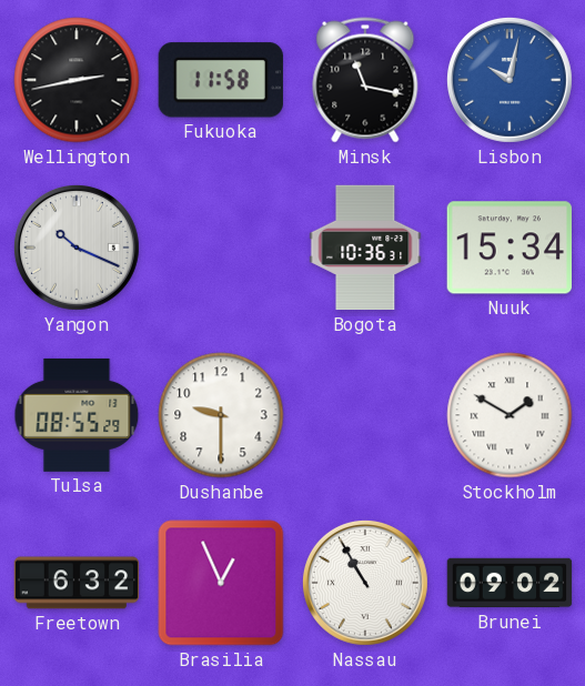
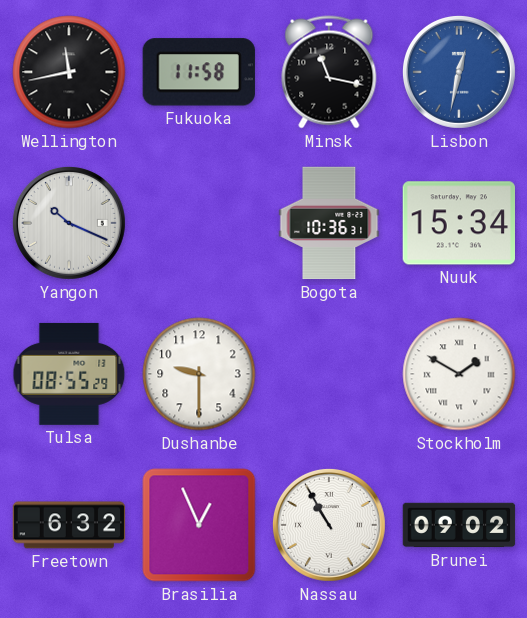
Wellington: 2:43 -> 11:43
Lisbon: 10:02 -> 12:32
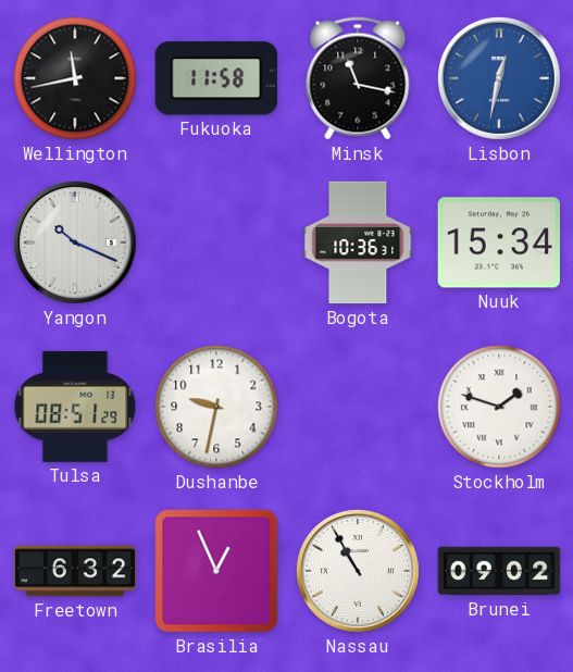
Tulsa: 08:55 -> 08:51
Dushanbe: 9:30 -> 9:32
Stockholm: 1:50 -> 1:48
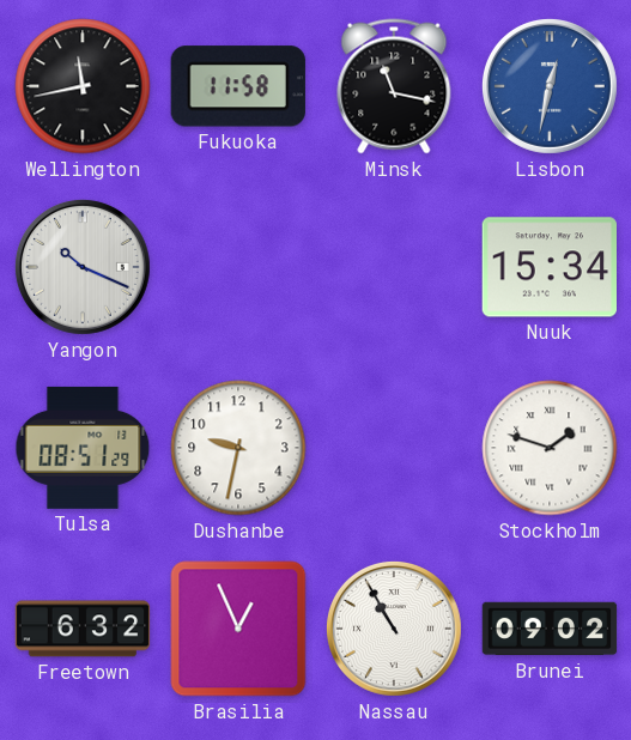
Bogota: 10:36 -> none
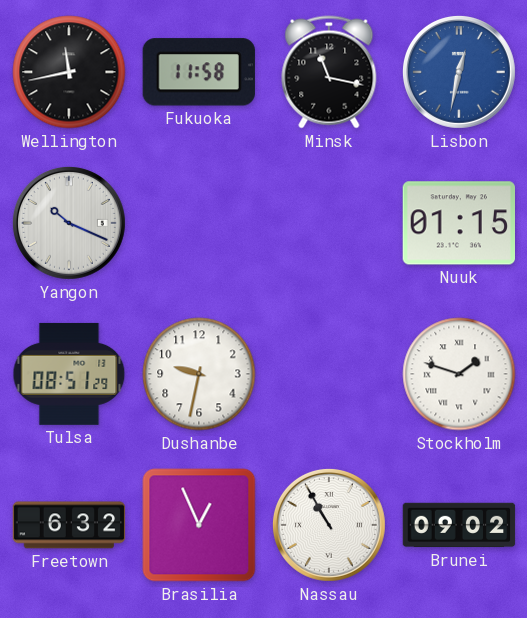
Nuuk: 15:34 -> 01:15
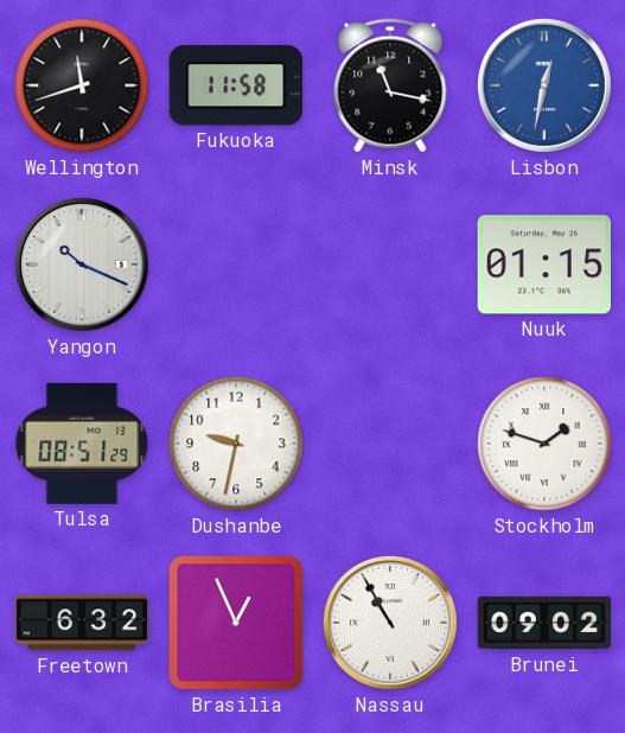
Wellington: 11:43 -> 11:42
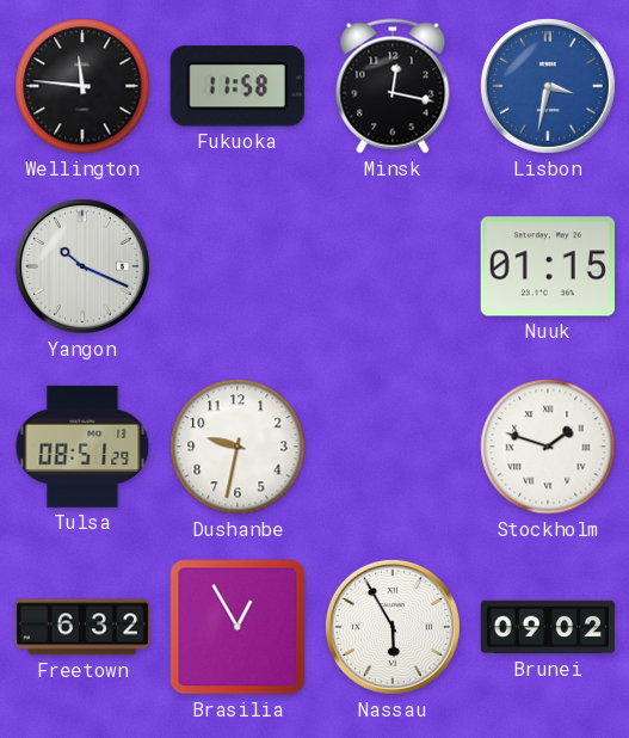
Wellington: 11:42 -> 11:46
Minsk: 11:17 -> 12:17
Lisbon: 12:32 -> 3:32
Brasilia: 12:56 -> 12:55
Nassau: 10:55 -> 5:55
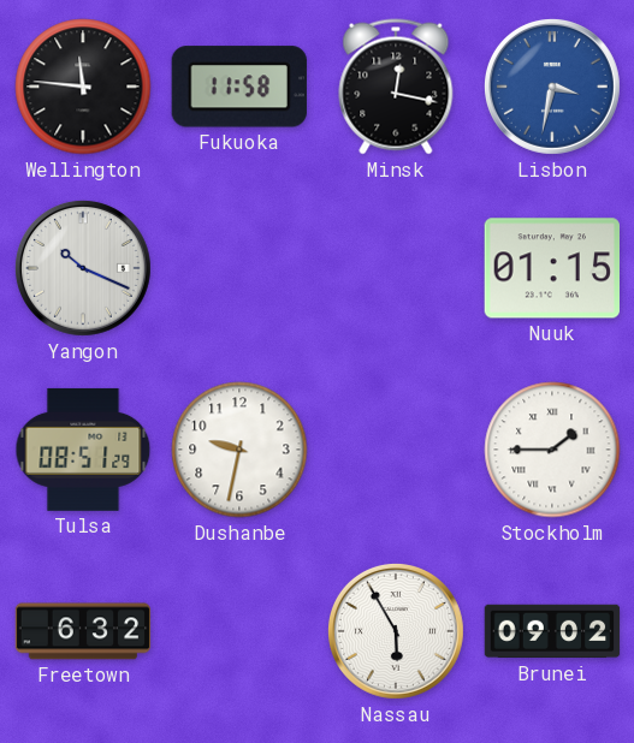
Stockholm: 1:48 -> 1:45
Brasilia: 12:55 -> none
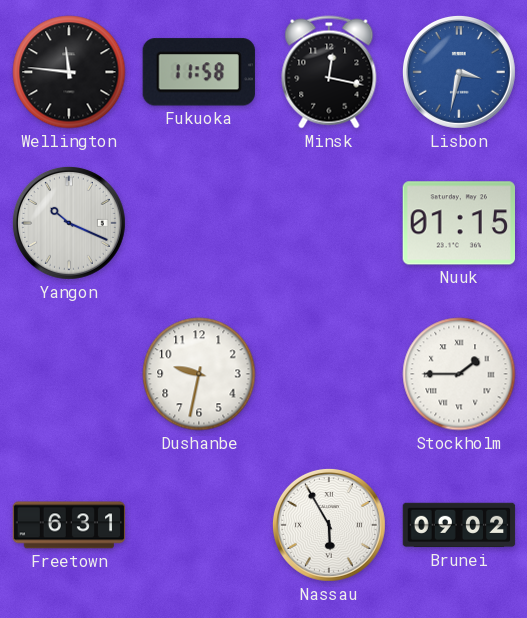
Tulsa: 08:51 -> none
Freetown: 6:32 -> 6:31
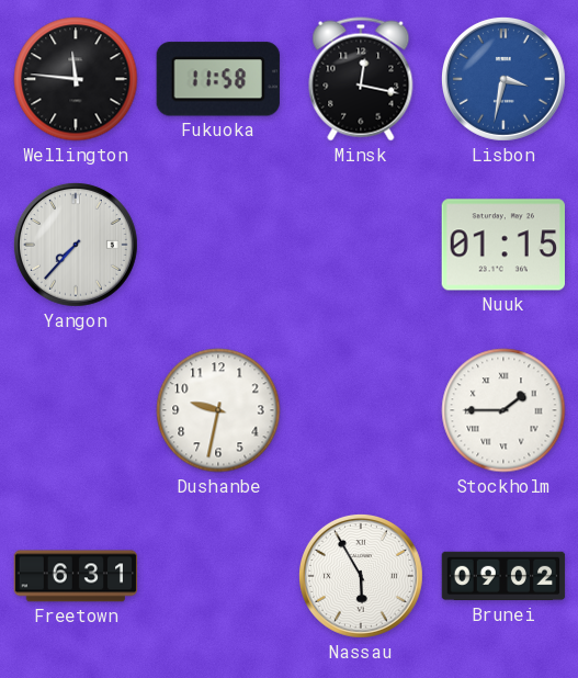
Yangon: 10:19 -> 7:37
